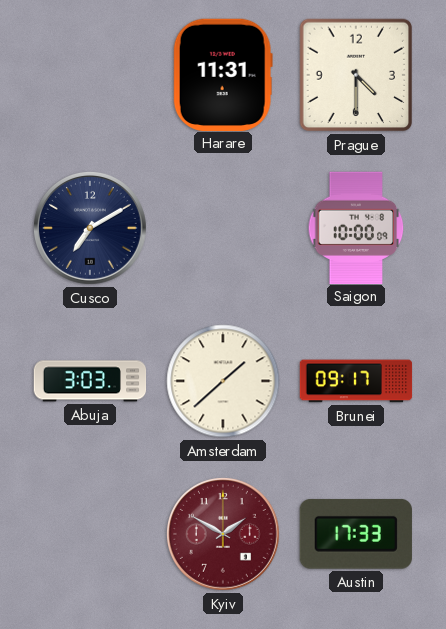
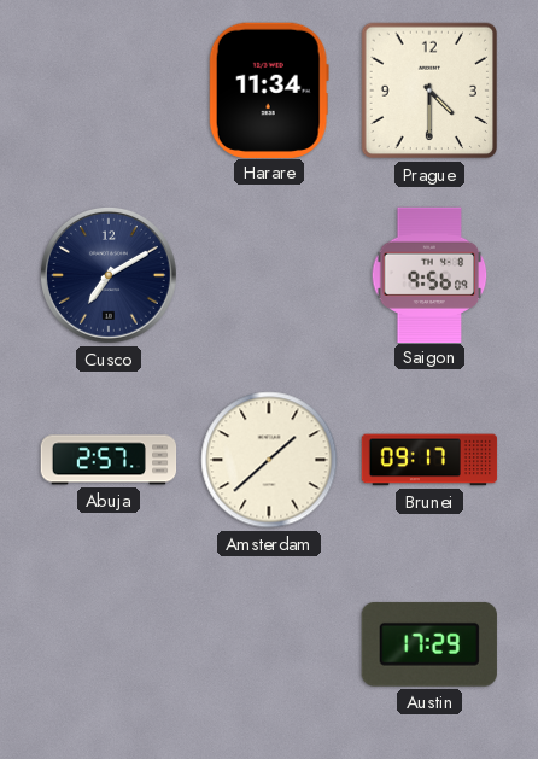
Harare: 11:31 -> 11:34
Saigon: 10:00 -> 9:56
Abuja: 3:03 -> 2:57
Kyiv: 1:50 -> none
Austin: 17:33 -> 17:29
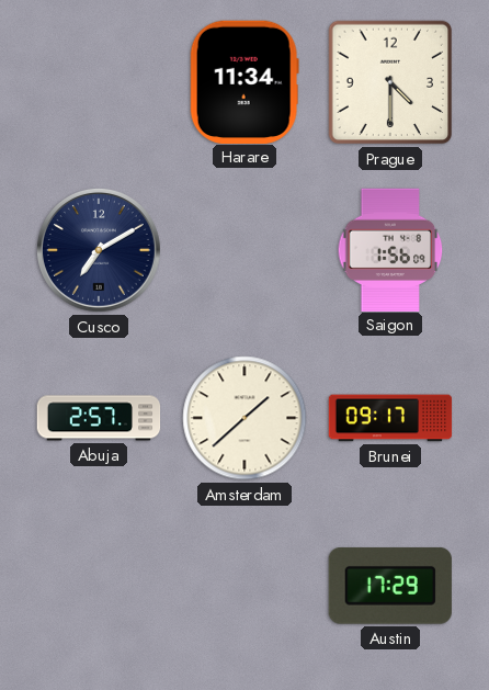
Saigon: 9:56 -> 1:56
